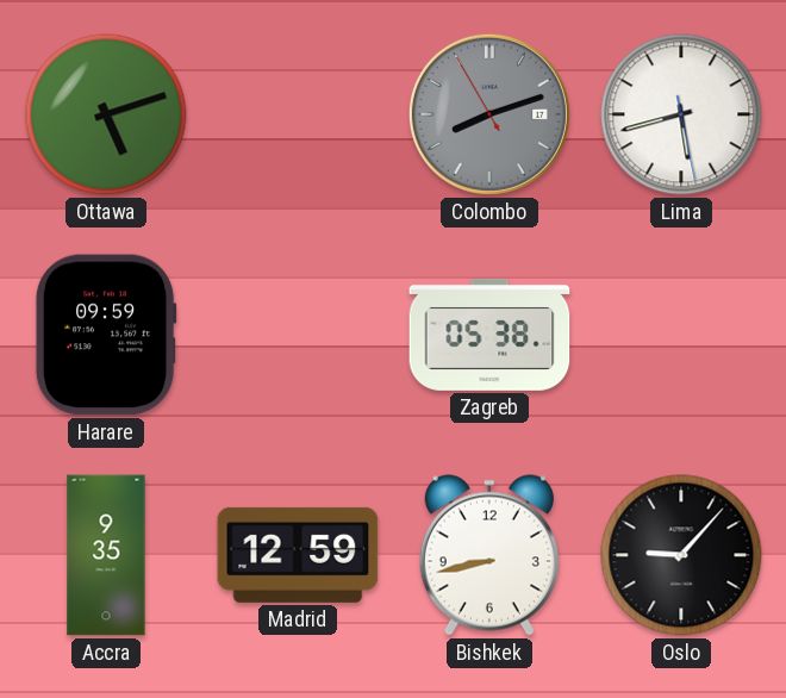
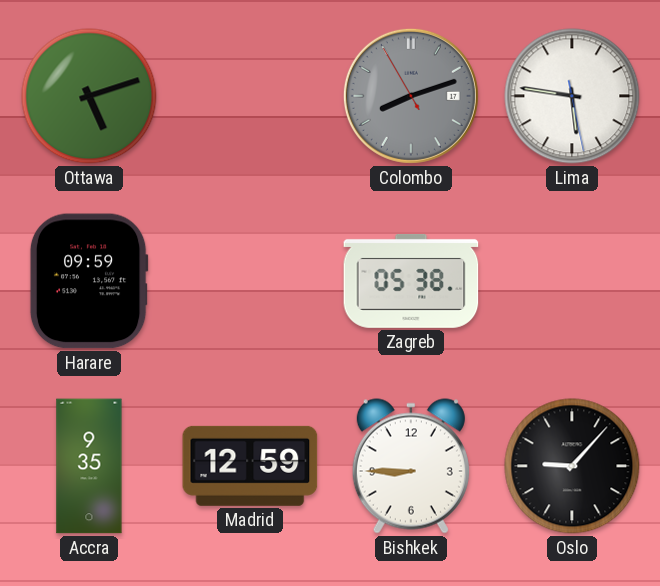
Lima: 5:42 -> 5:46
Bishkek: 8:43 -> 8:45
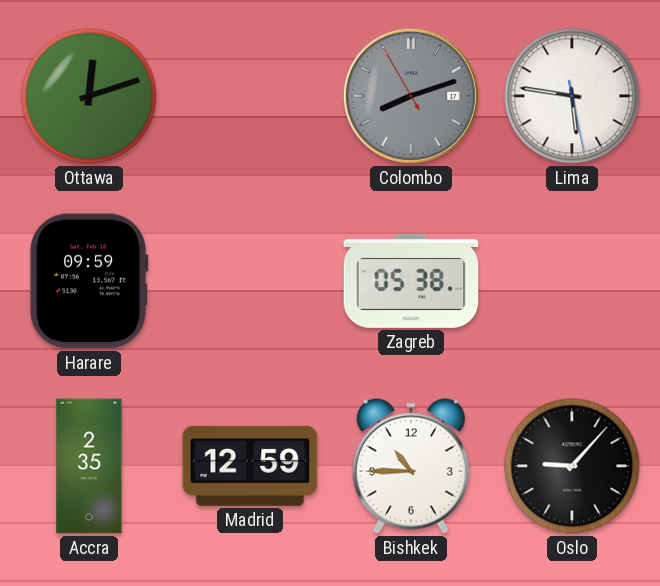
Ottawa: 5:12 -> 12:12
Accra: 9:35 -> 2:35
Bishkek: 8:45 -> 10:45
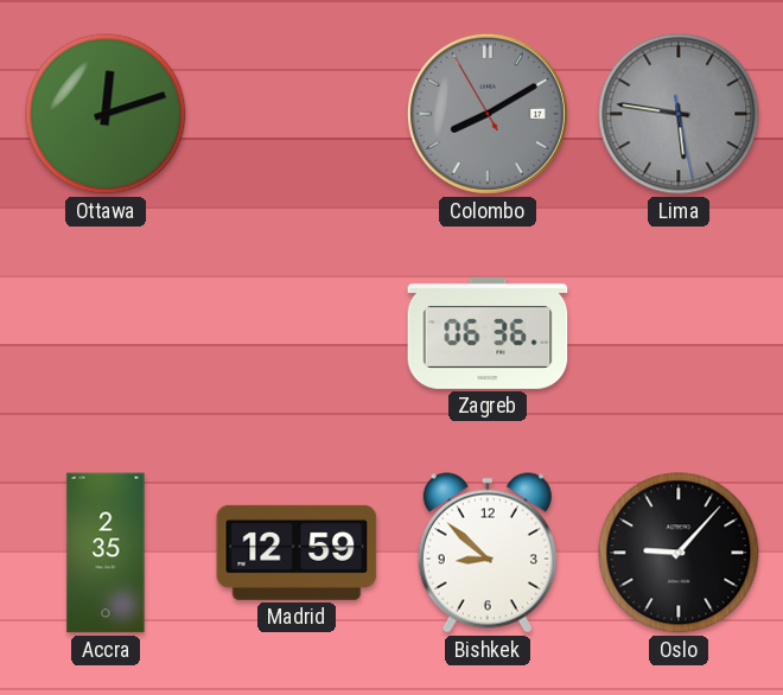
Colombo: 8:11 -> 8:09
Lima dial: white -> grey
Harare: 09:59 -> none
Zagreb: 05:38 -> 06:36
Bishkek: 10:45 -> 8:52
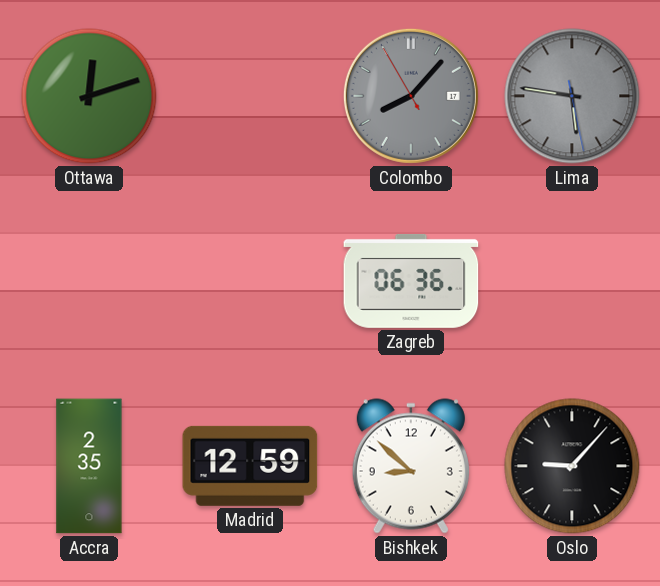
Colombo: 8:09 -> 8:06
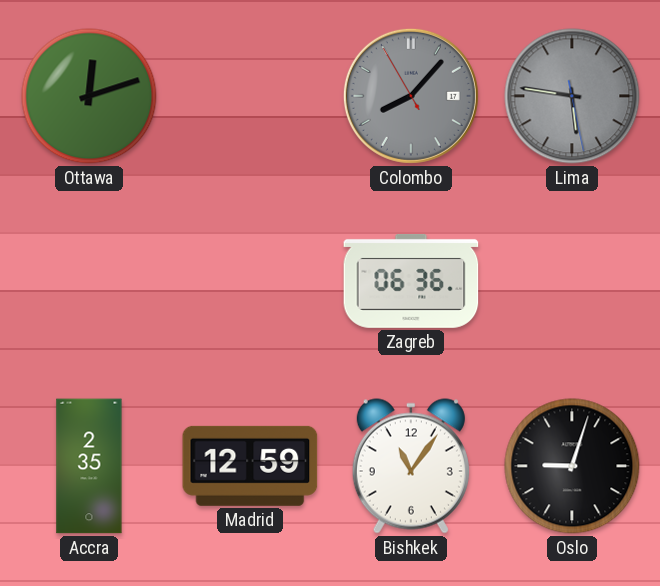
Bishkek: 8:52 -> 11:06
Oslo: 9:07 -> 9:03
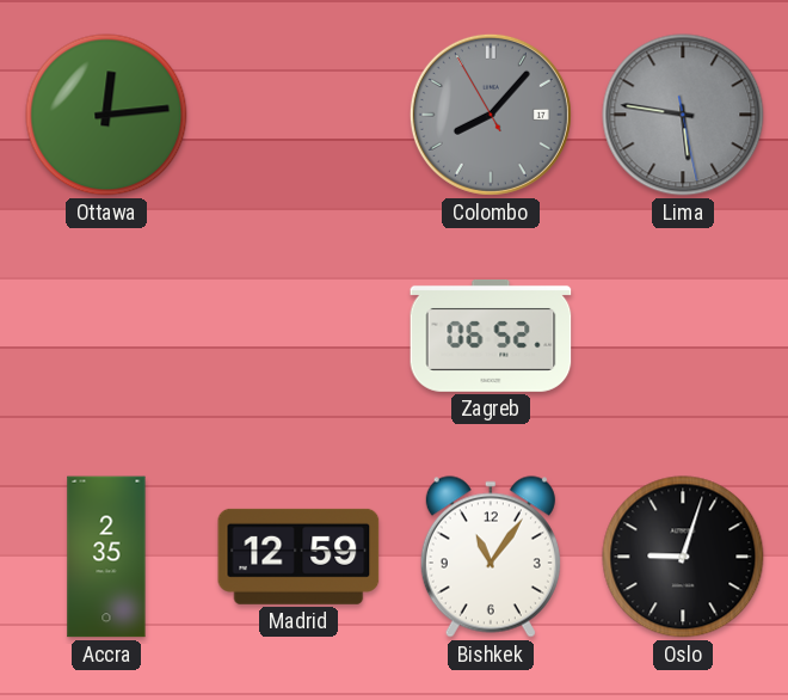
Ottawa: 12:12 -> 12:14
Zagreb: 06:36 -> 06:52
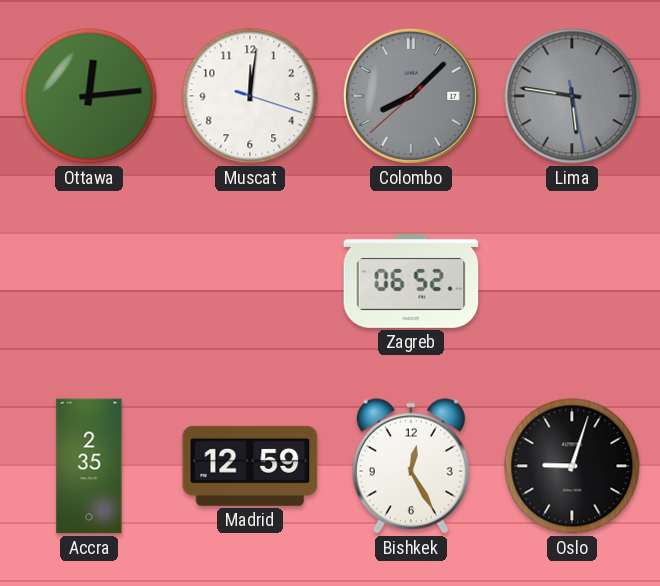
Muscat: none -> 12:01
Colombo: 8:06 -> 8:07
Bishkek: 11:06 -> 12:25
